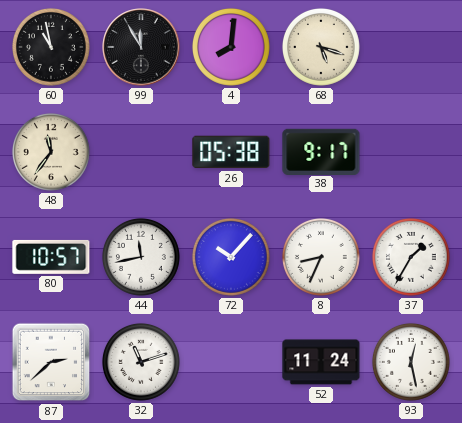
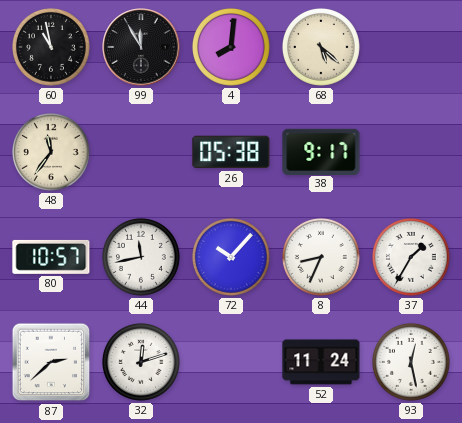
68: 5:18 -> 5:22
32: 11:12 -> 12:12
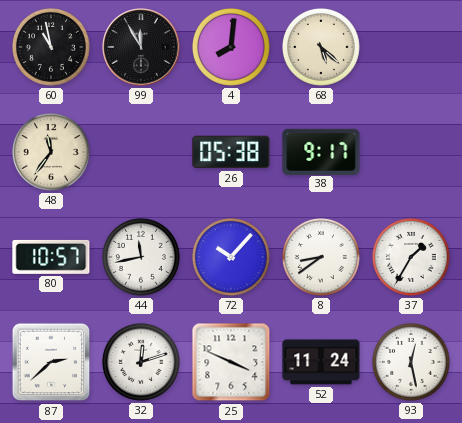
8: 8:34 -> 8:39
25: none -> 3:49
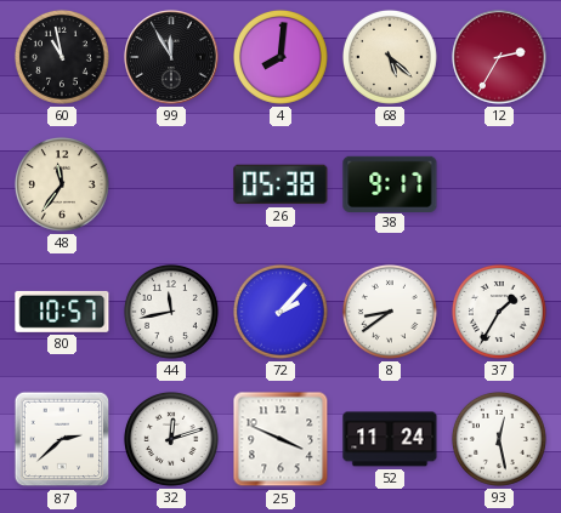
12: none -> 2:35
72: 10:07 -> 2:07
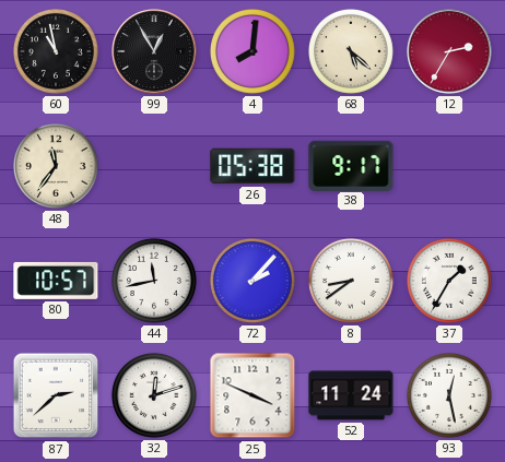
99: 11:55 -> 12:55
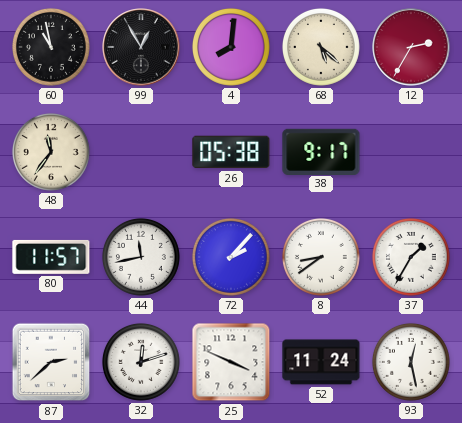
80: 10:57 -> 11:57
